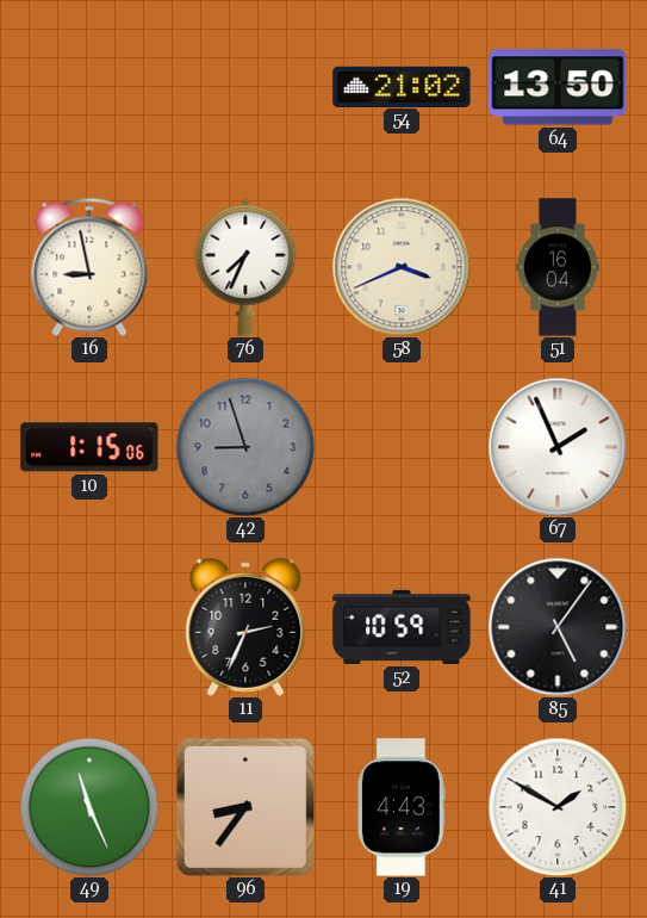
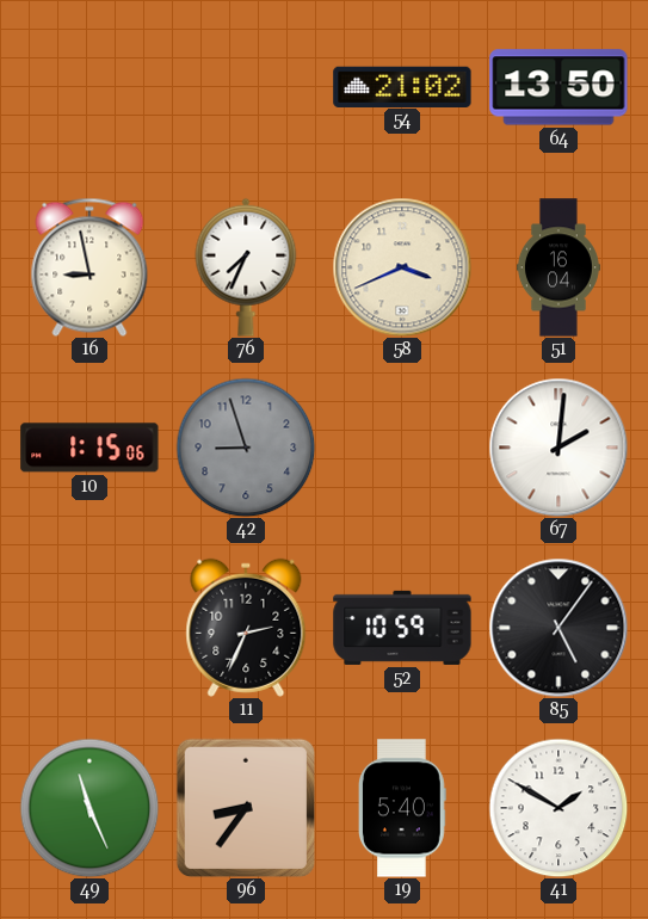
67: 1:56 -> 2:01
19: 4:43 -> 5:40
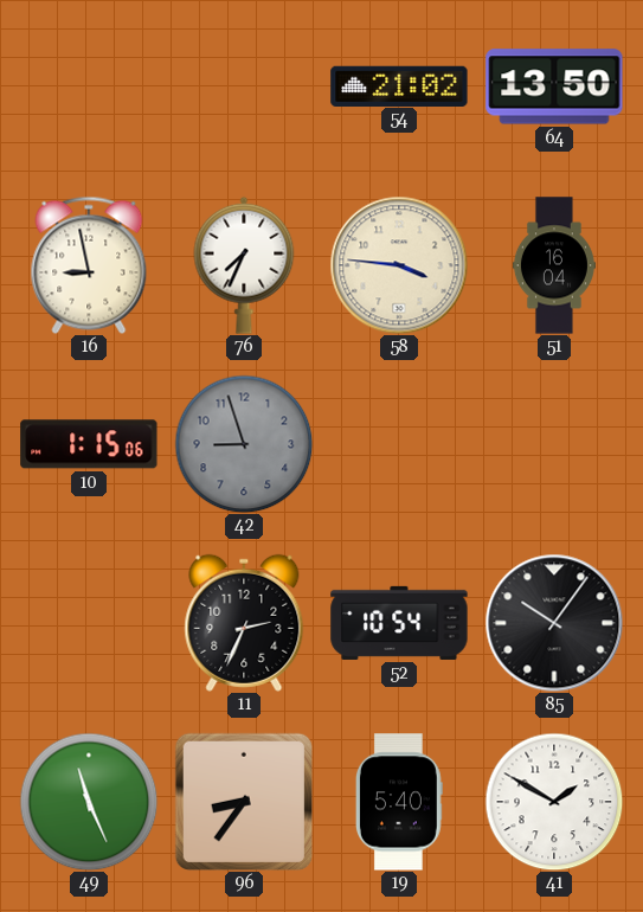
58: 3:41 -> 3:46
67: 2:01 -> none
52: 10:59 -> 10:54
85: 5:06 -> 10:06
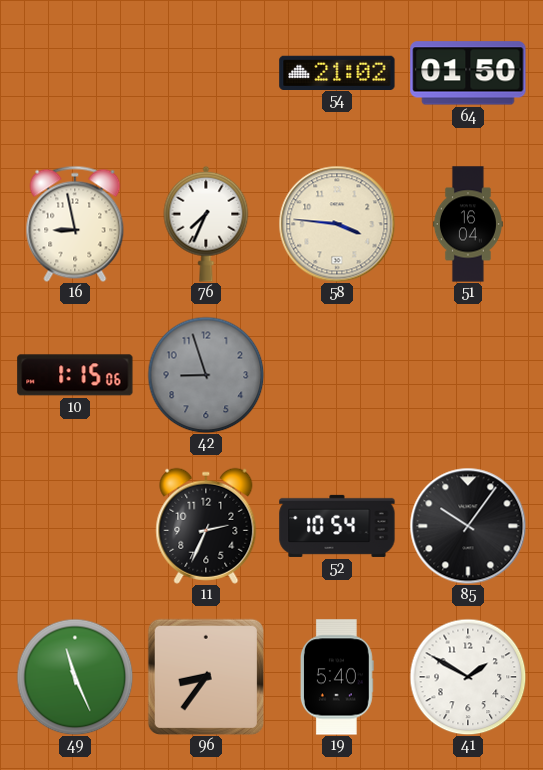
64: 13:50 -> 01:50
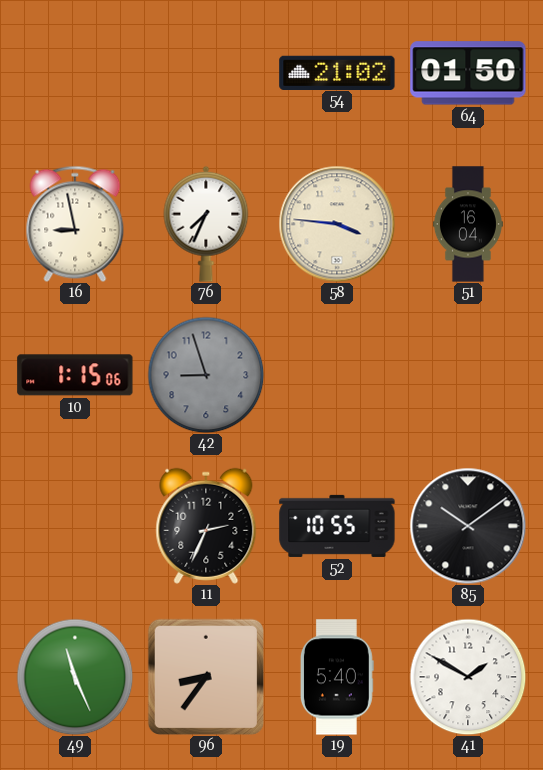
52: 10:54 -> 10:55
85: 10:06 -> 10:09
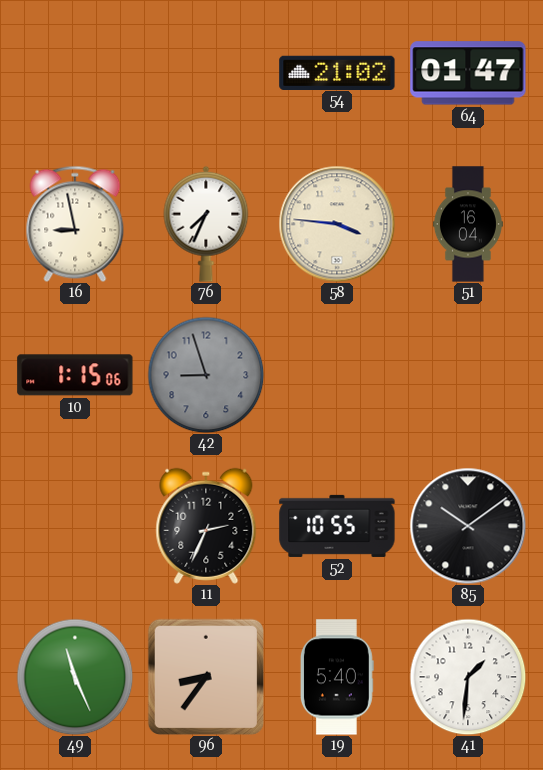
64: 01:50 -> 01:47
41: 1:50 -> 1:31
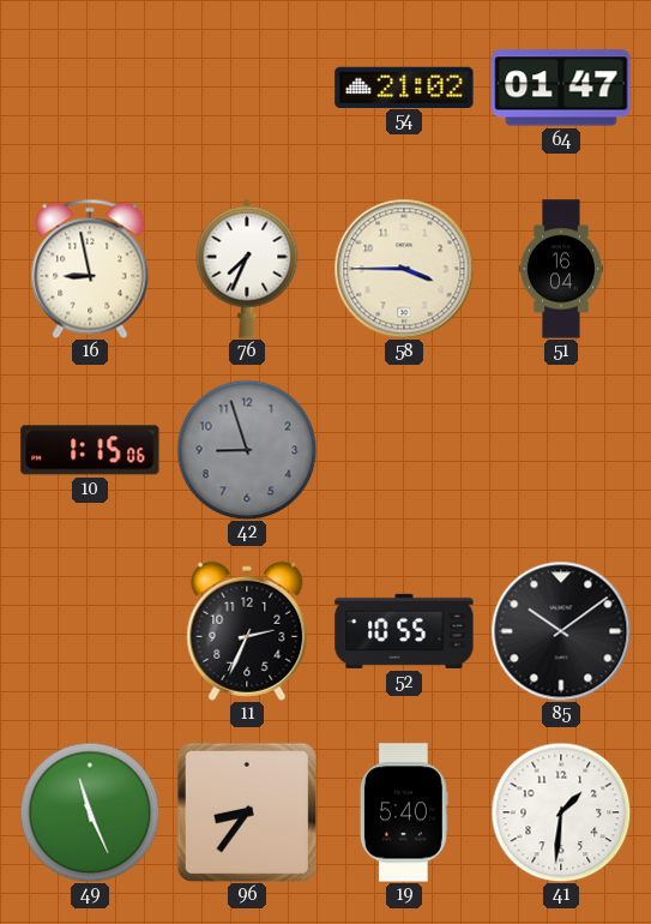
58: 3:46 -> 3:45
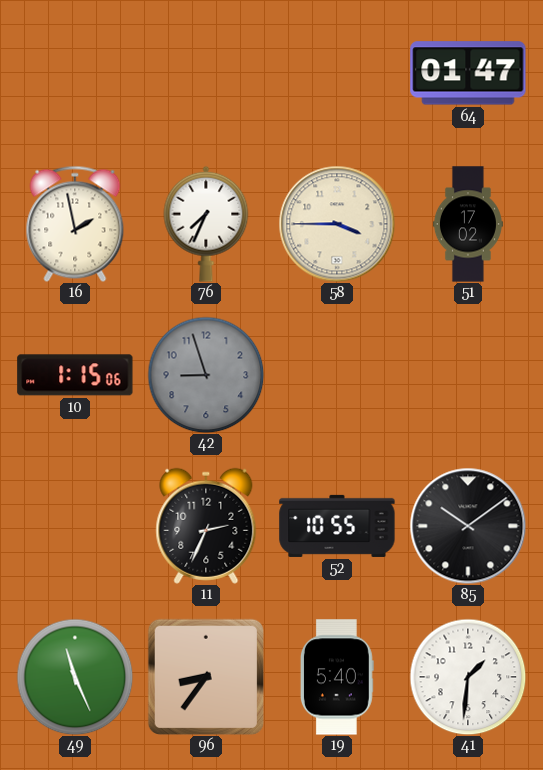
54: 21:02 -> none
16: 8:58 -> 1:58
51: 16:04 -> 17:02
